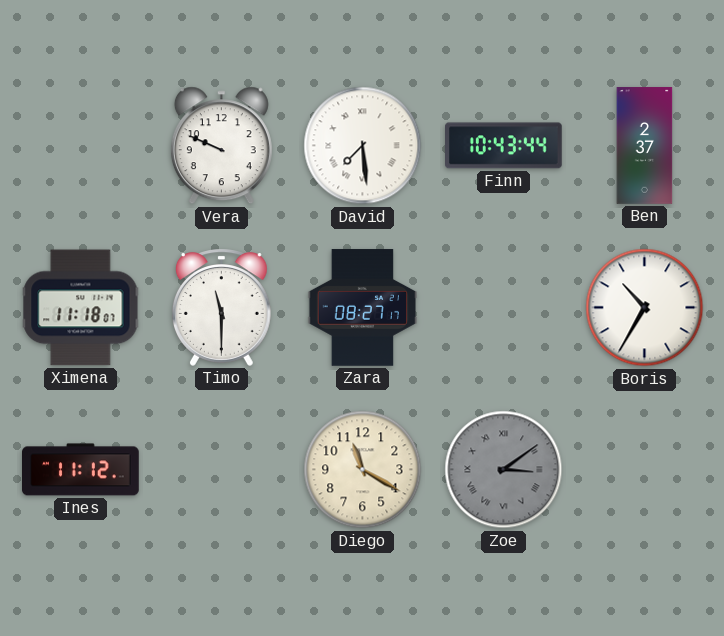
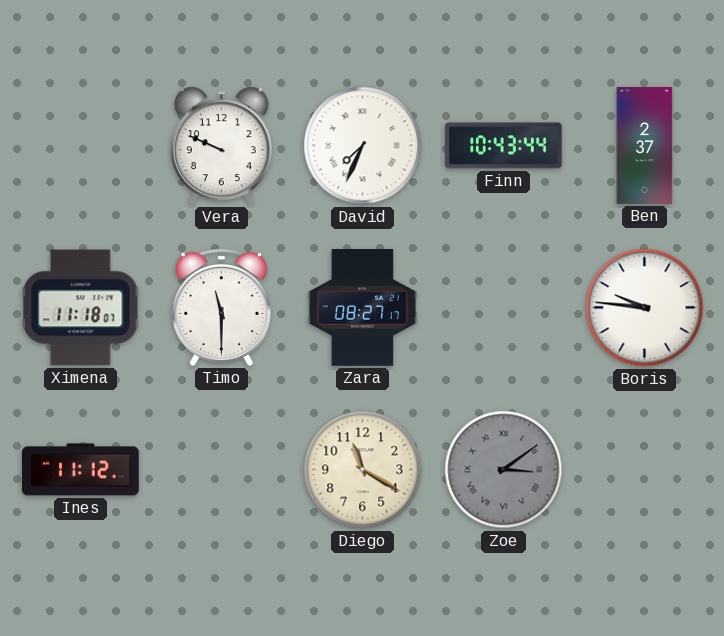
David: 7:29 -> 7:34
Boris: 10:35 -> 9:46
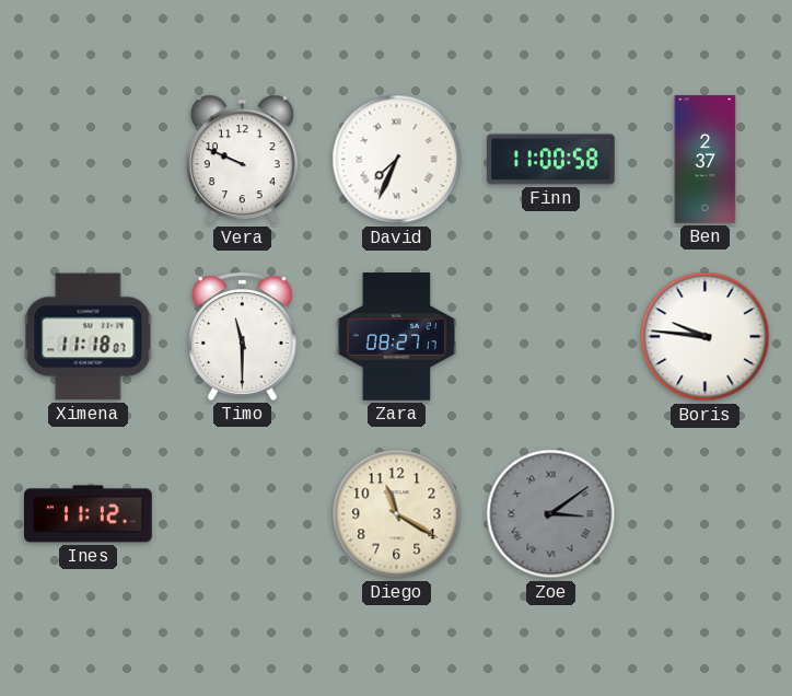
Finn: 10:43 -> 11:00
